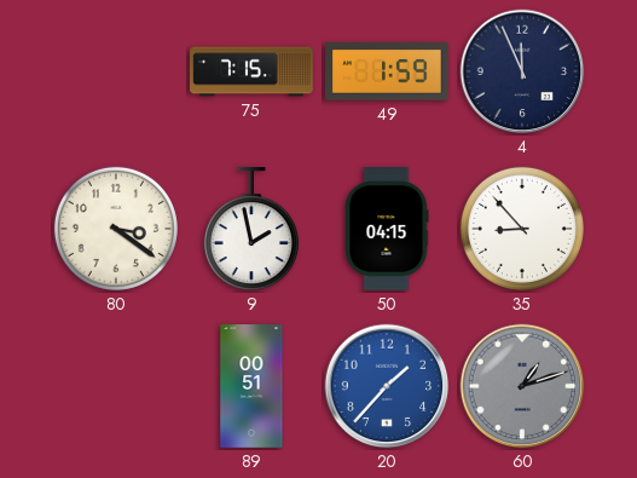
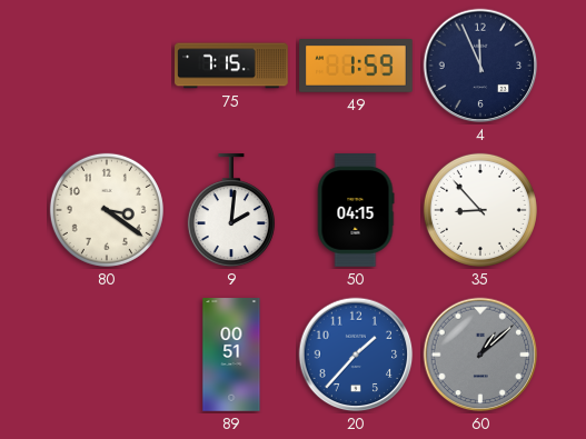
9: 1:58 -> 2:01
60: 1:12 -> 1:08
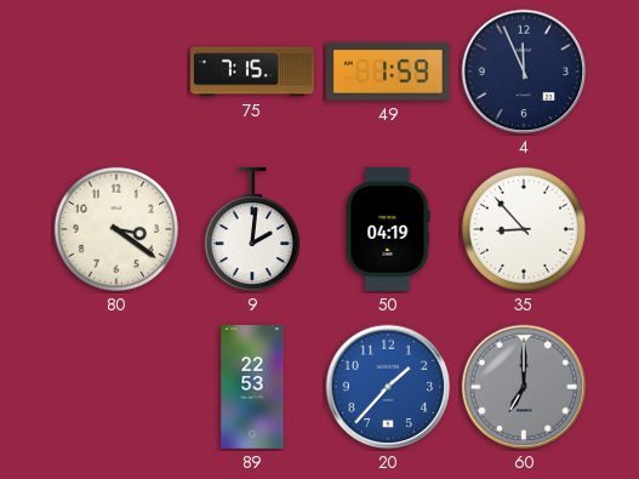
50: 04:15 -> 04:19
89: 00:51 -> 22:53
60: 1:08 -> 7:00
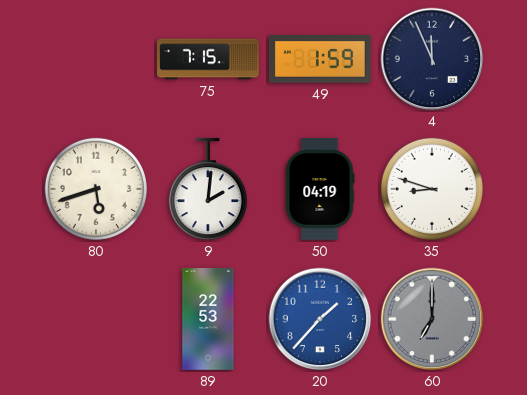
80: 3:21 -> 5:42
35: 8:53 -> 8:48
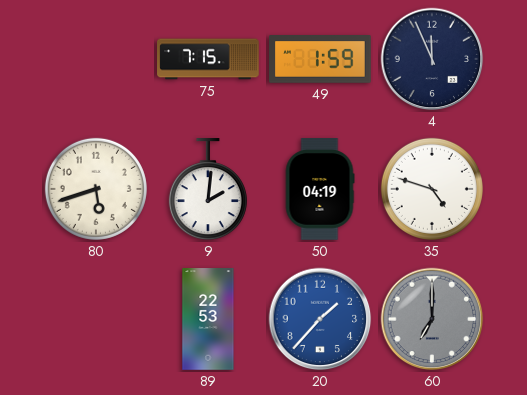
35: 8:48 -> 4:48
